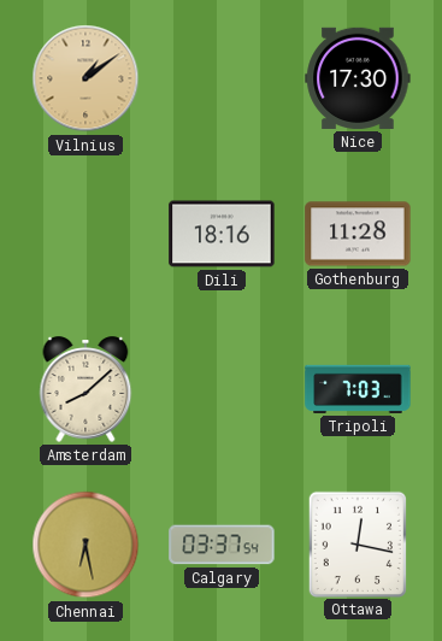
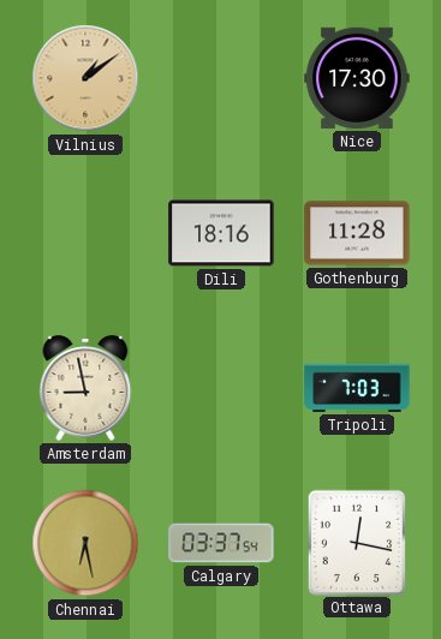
Amsterdam: 8:08 -> 8:58
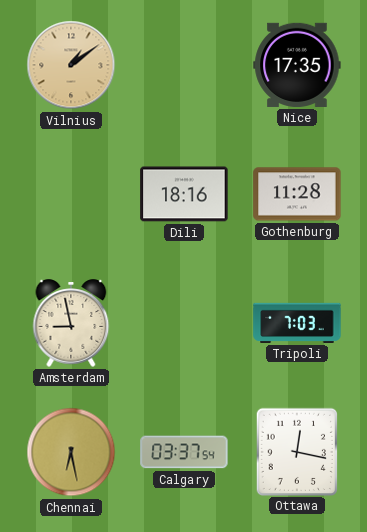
Nice: 17:30 -> 17:35
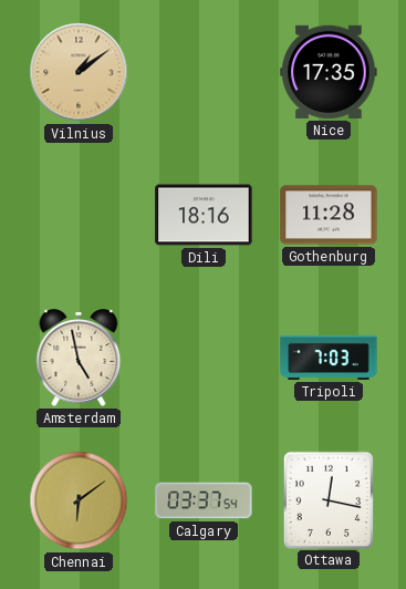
Amsterdam: 8:58 -> 4:58
Chennai: 6:28 -> 6:09
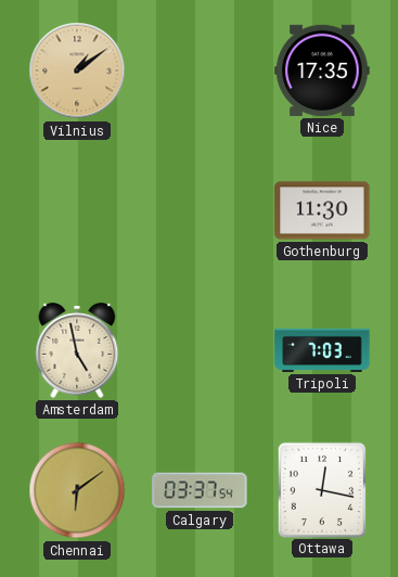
Dili: 18:16 -> none
Gothenburg: 11:28 -> 11:30
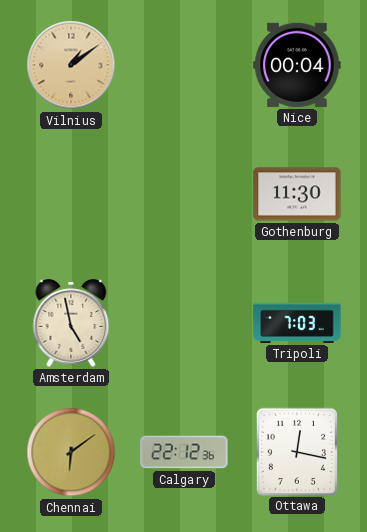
Nice: 17:35 -> 00:04
Calgary: 03:37 -> 22:12
